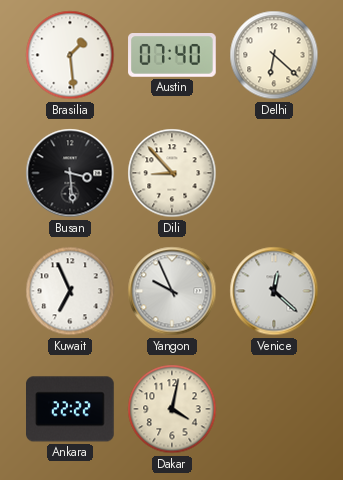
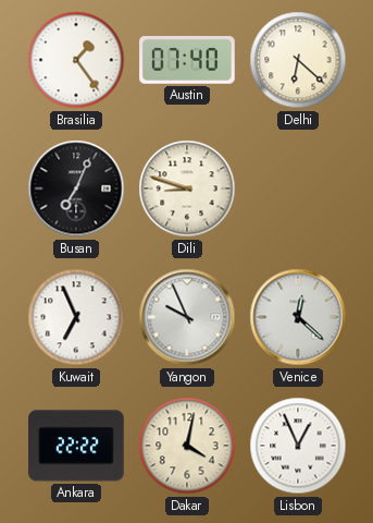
Brasilia: 1:29 -> 1:24
Busan: 3:29 -> 7:04
Dili: 8:53 -> 8:48
Lisbon: none -> 12:56
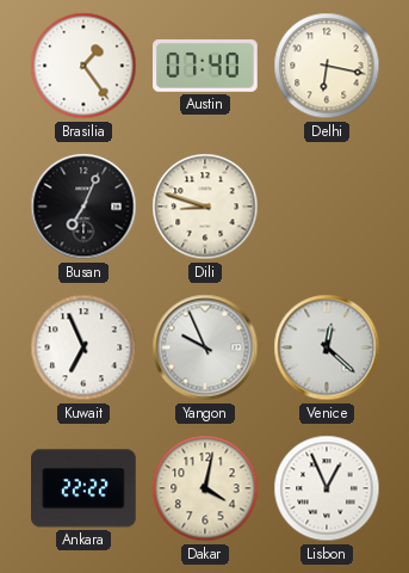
Delhi: 6:22 -> 6:17
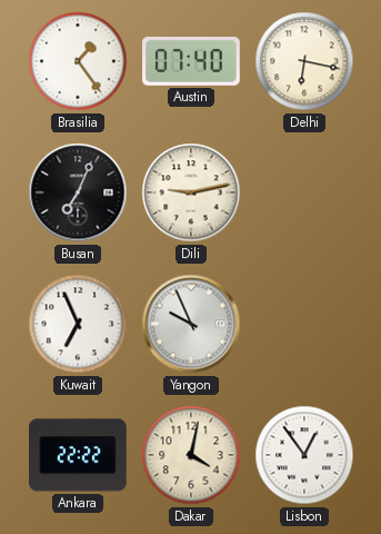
Dili: 8:48 -> 9:13
Venice: 12:22 -> none
Lisbon: 12:56 -> 12:54
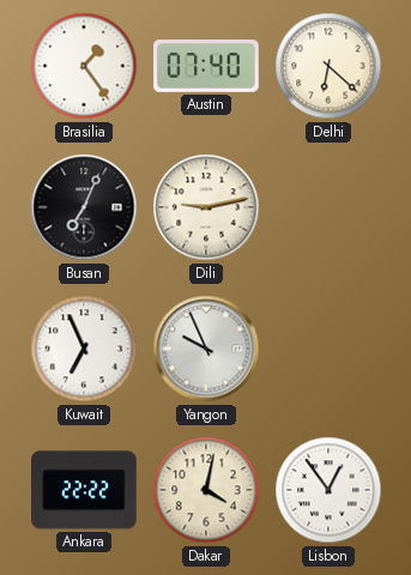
Delhi: 6:17 -> 6:22
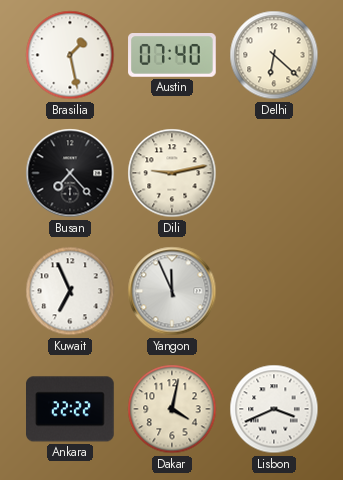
Brasilia: 1:24 -> 1:28
Busan: 7:04 -> 7:23
Yangon: 9:56 -> 11:56
Lisbon: 12:54 -> 3:41
